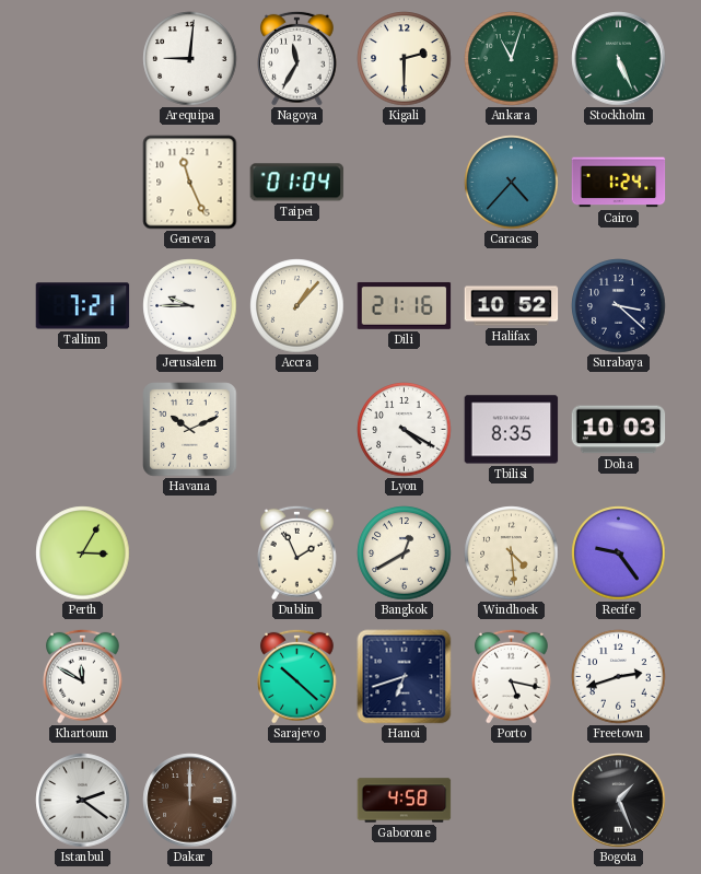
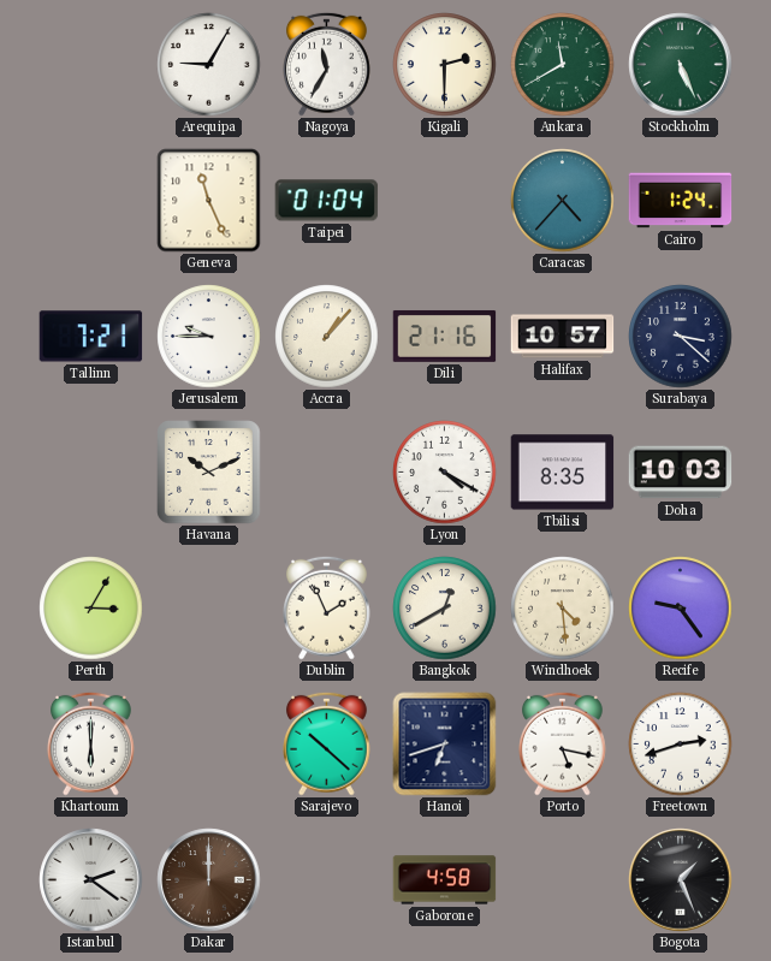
Arequipa: 9:01 -> 9:05
Ankara: 11:03 -> 11:40
Halifax: 10:52 -> 10:57
Khartoum: 11:50 -> 6:00
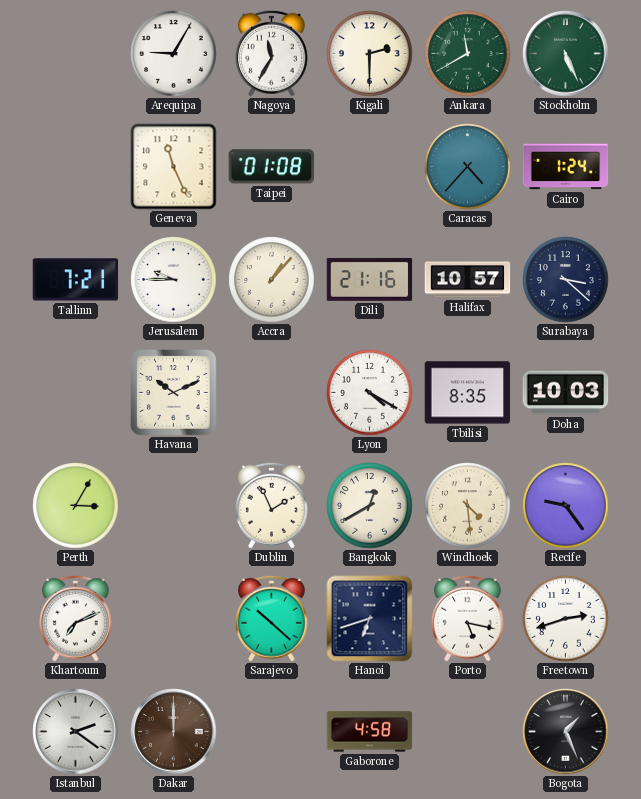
Taipei: 01:04 -> 01:08
Khartoum: 6:00 -> 7:11
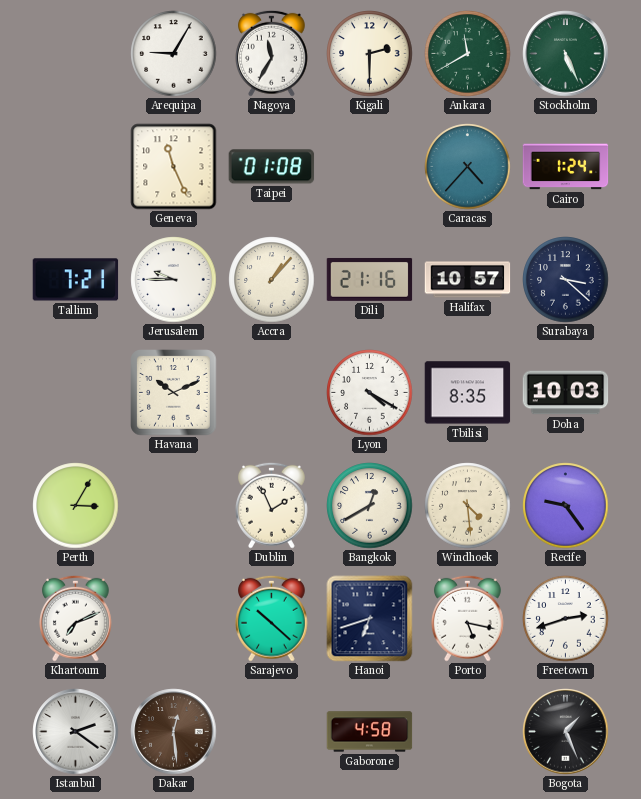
Dakar: 12:00 -> 12:29
